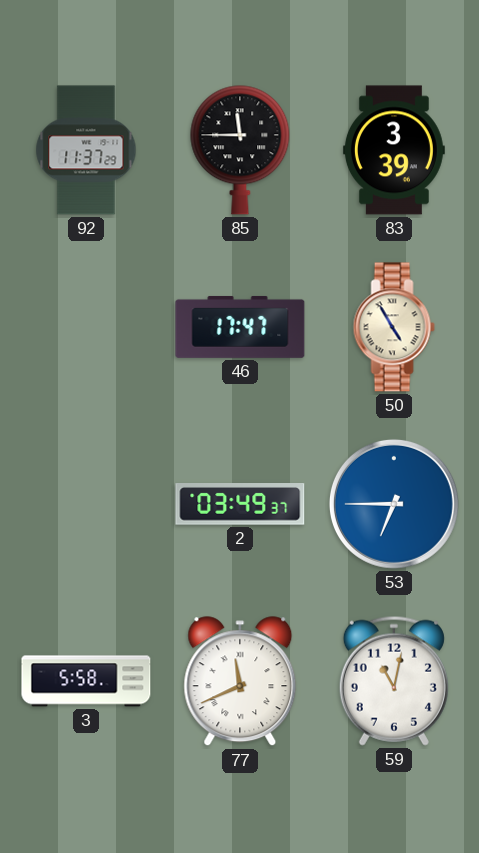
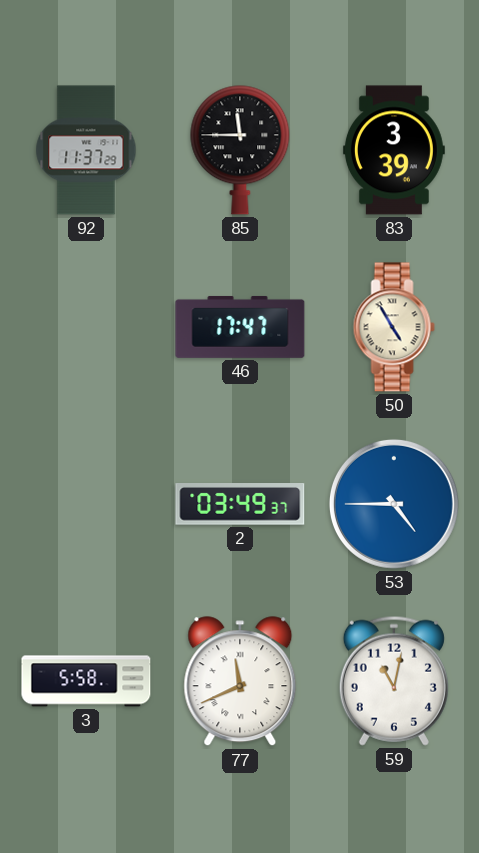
53: 6:45 -> 4:45
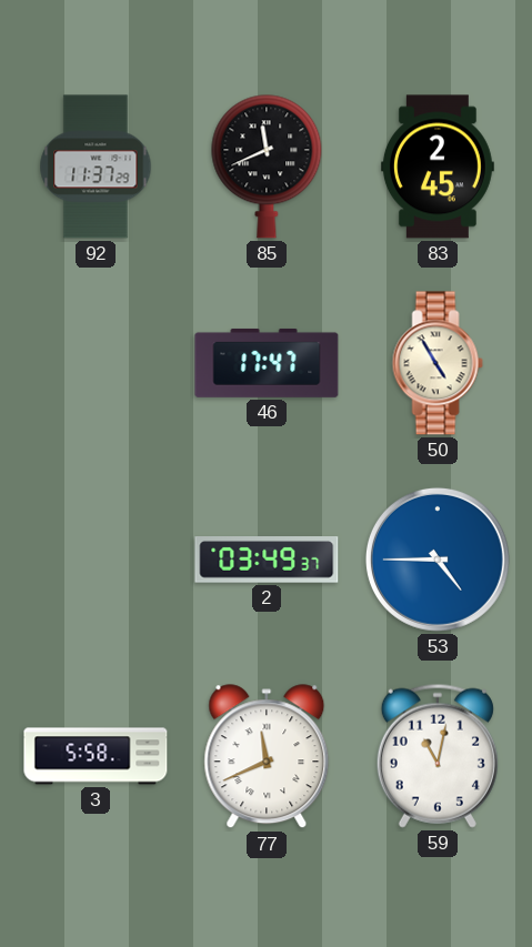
85: 11:45 -> 11:41
83: 3:39 -> 2:45
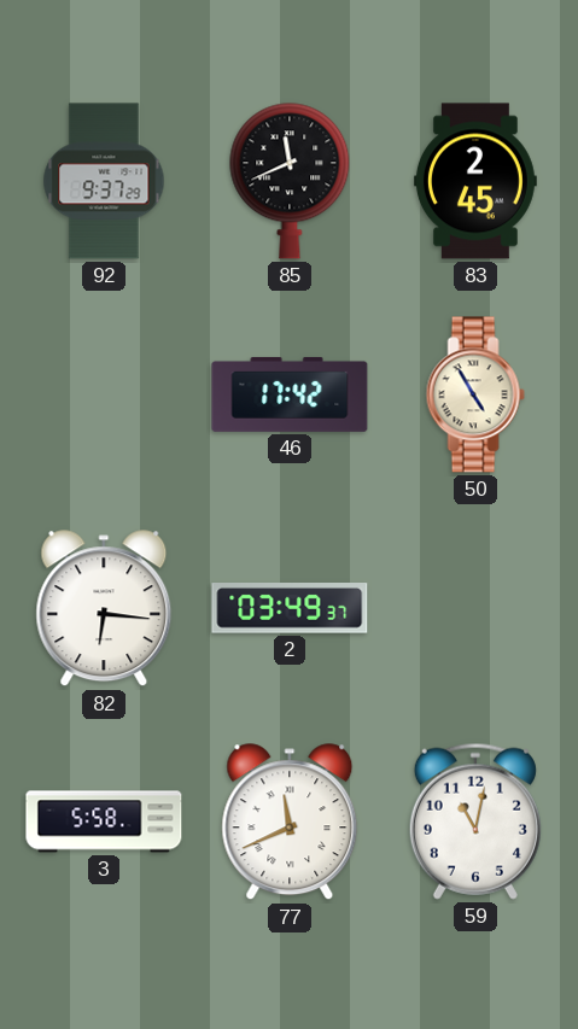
92: 11:37 -> 9:37
46: 17:47 -> 17:42
82: none -> 6:16
53: 4:45 -> none
